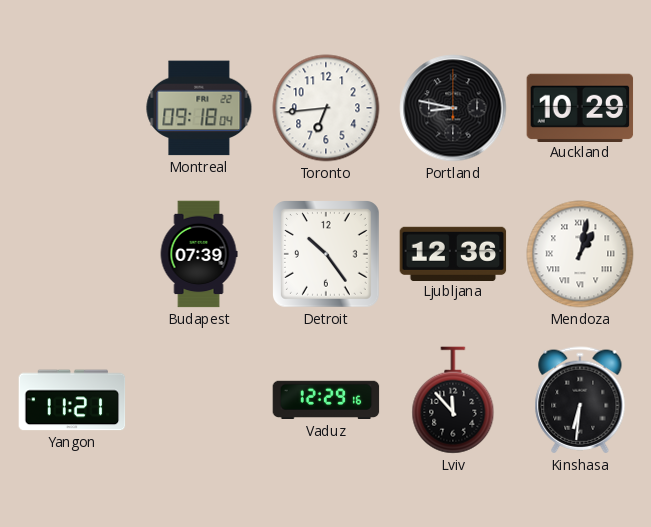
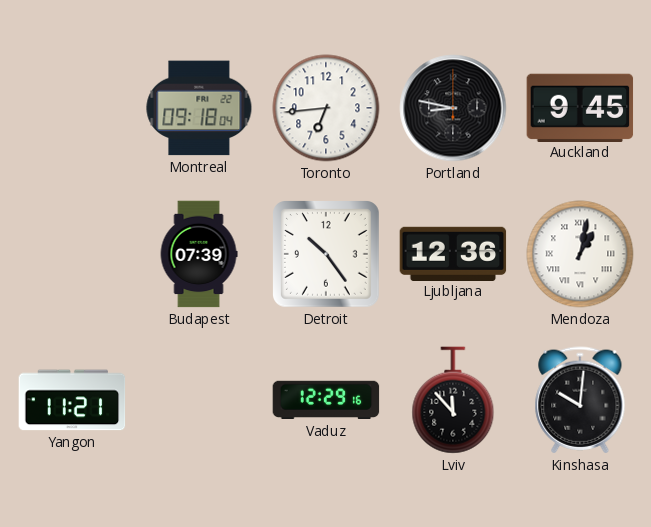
Auckland: 10:29 -> 9:45
Kinshasa: 6:31 -> 10:01
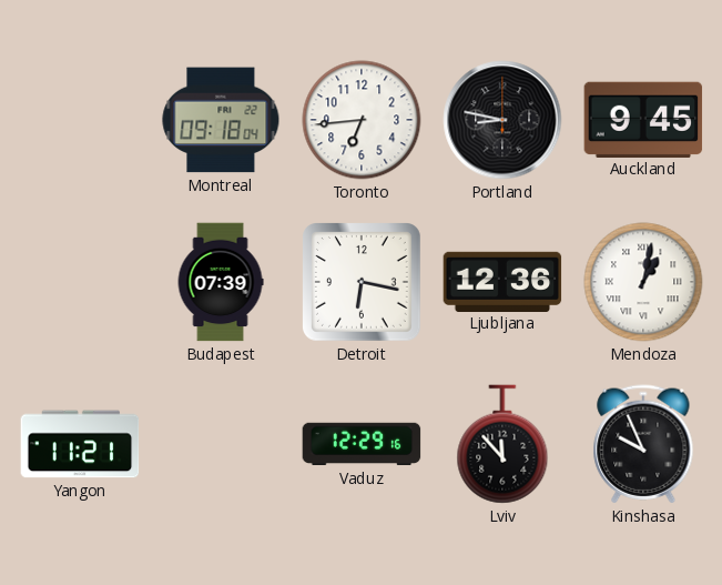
Detroit: 10:24 -> 6:17
Kinshasa: 10:01 -> 9:56
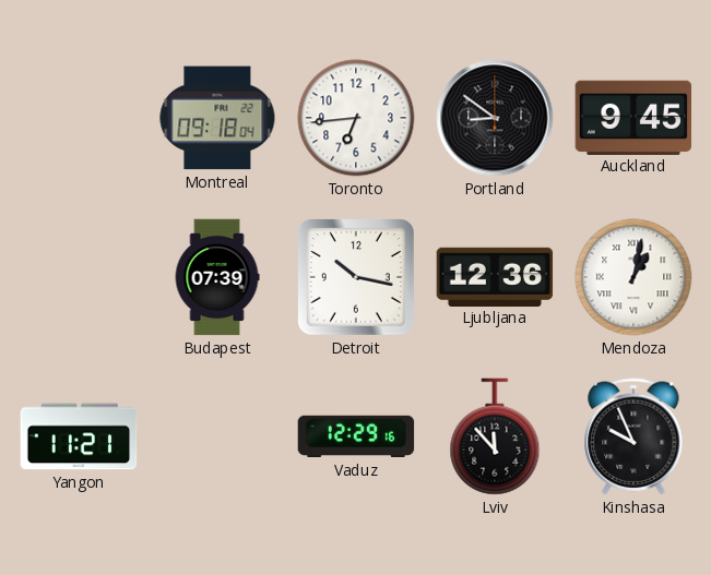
Portland: 8:47 -> 8:51
Detroit: 6:17 -> 10:17
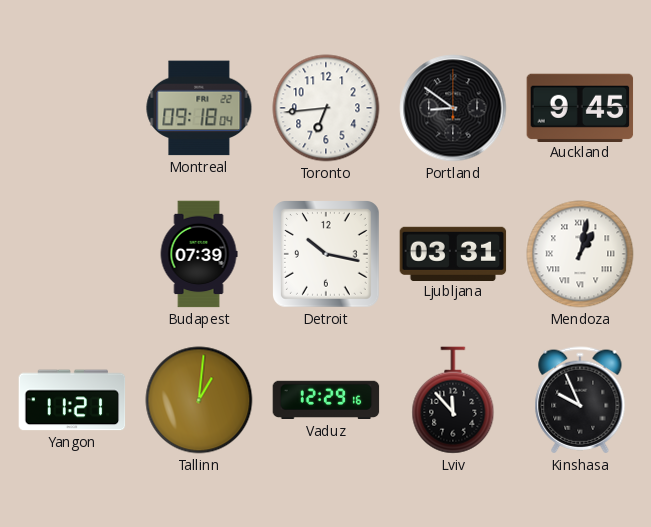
Ljubljana: 12:36 -> 03:31
Tallinn: none -> 1:01
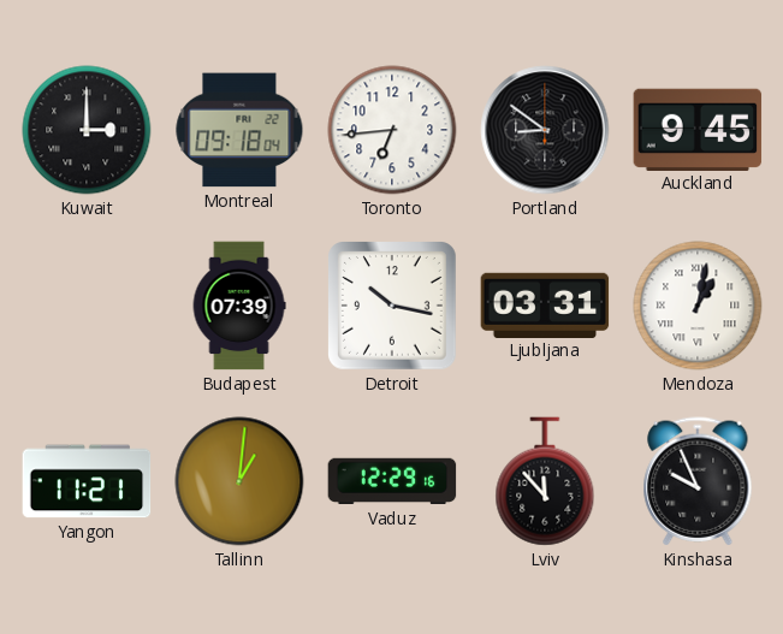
Kuwait: none -> 3:00
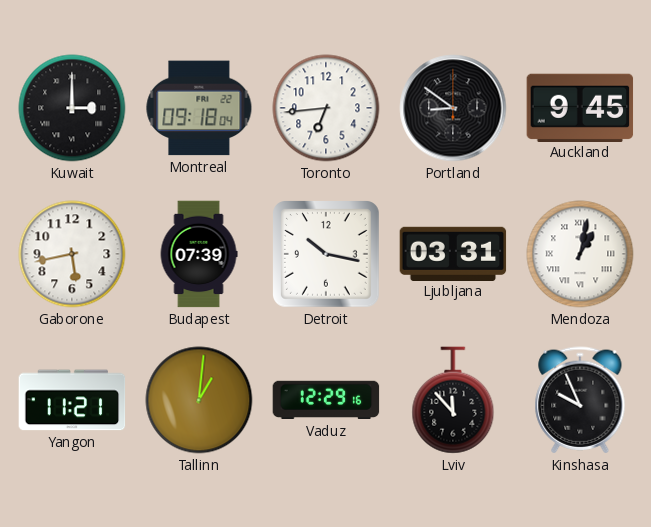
Gaborone: none -> 5:43
